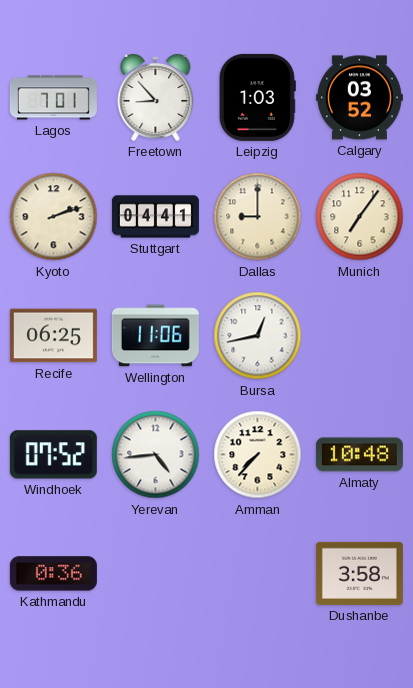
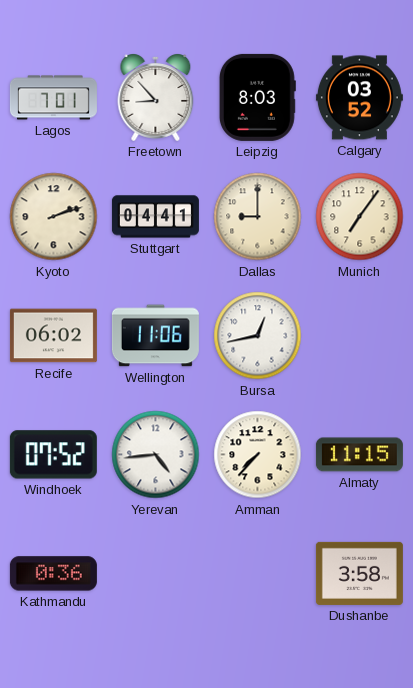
Leipzig: 1:03 -> 8:03
Recife: 06:25 -> 06:02
Almaty: 10:48 -> 11:15
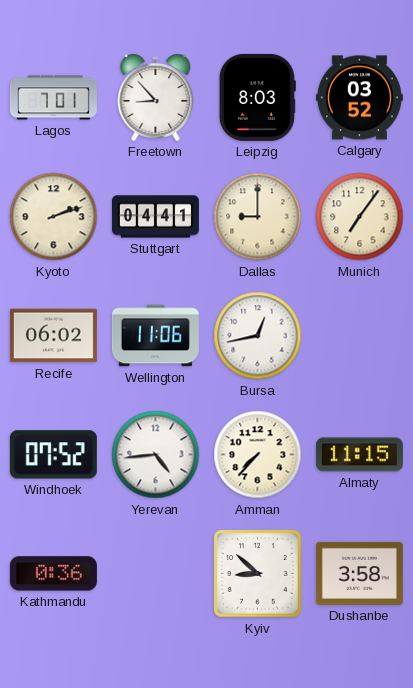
Kyiv: none -> 8:52
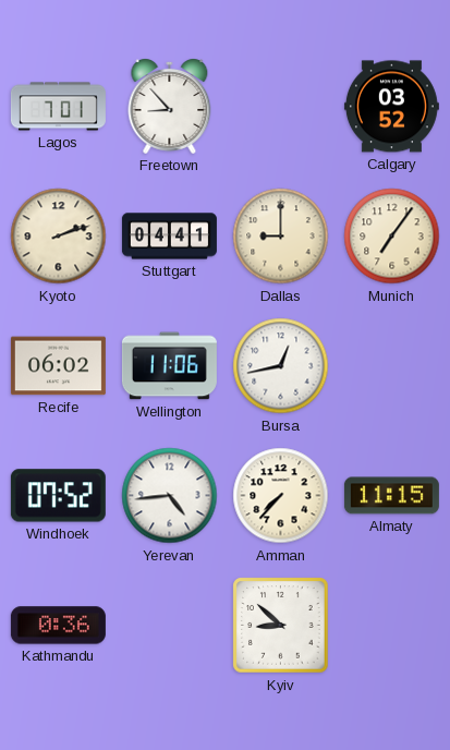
Leipzig: 8:03 -> none
Dushanbe: 3:58 -> none
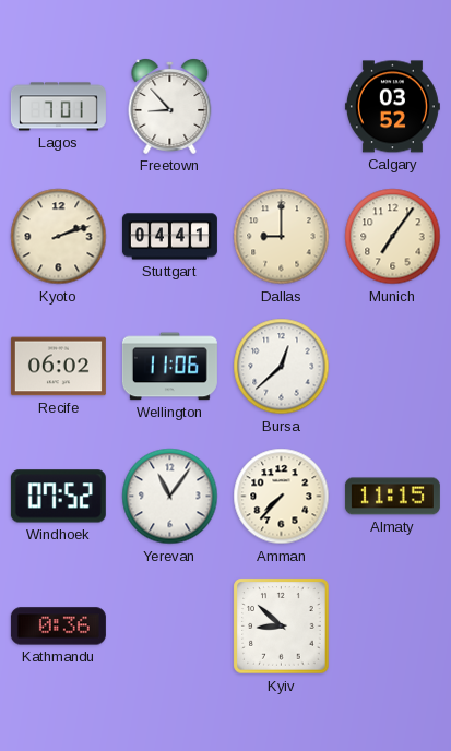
Bursa: 12:43 -> 12:38
Yerevan: 4:44 -> 11:06
